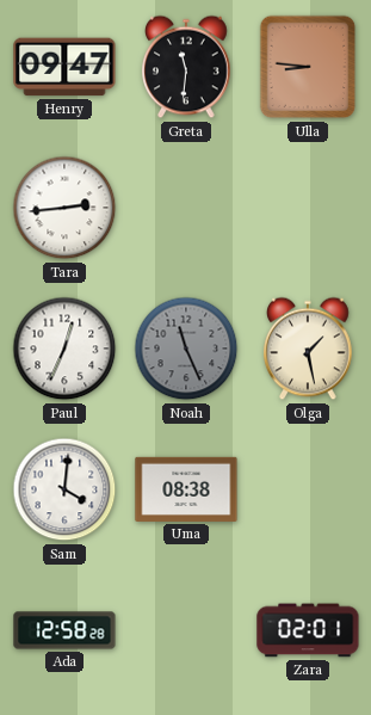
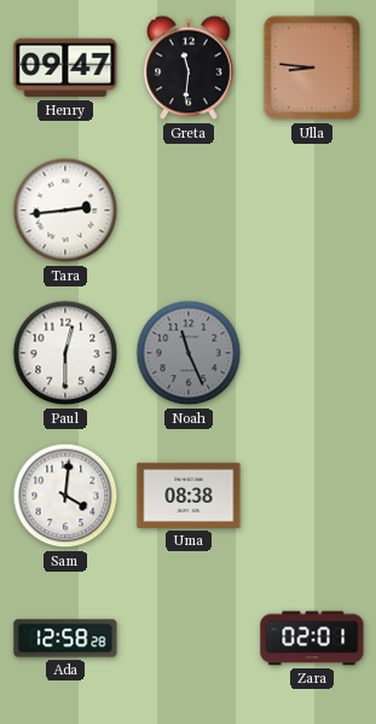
Paul: 12:34 -> 12:30
Olga: 1:28 -> none
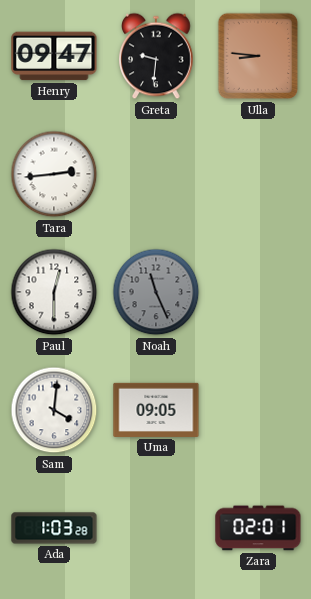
Greta: 11:31 -> 9:31
Uma: 08:38 -> 09:05
Ada: 12:58 -> 1:03
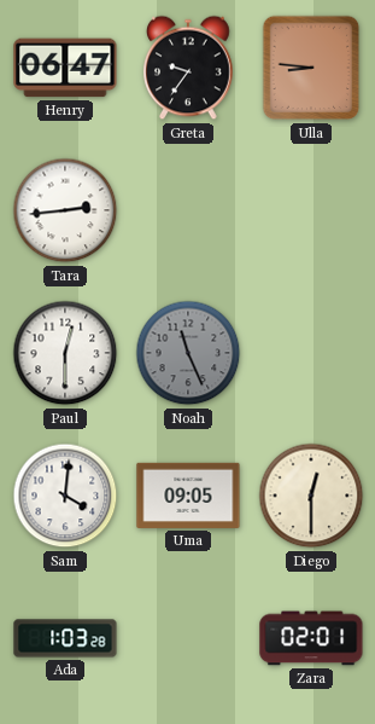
Henry: 09:47 -> 06:47
Greta: 9:31 -> 9:36
Diego: none -> 12:30
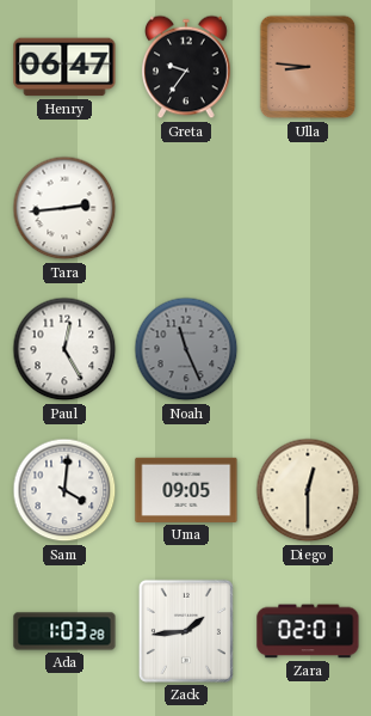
Paul: 12:30 -> 12:25
Zack: none -> 1:44
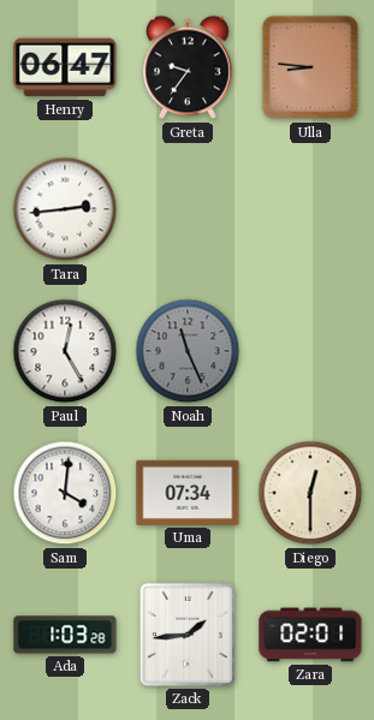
Uma: 09:05 -> 07:34
